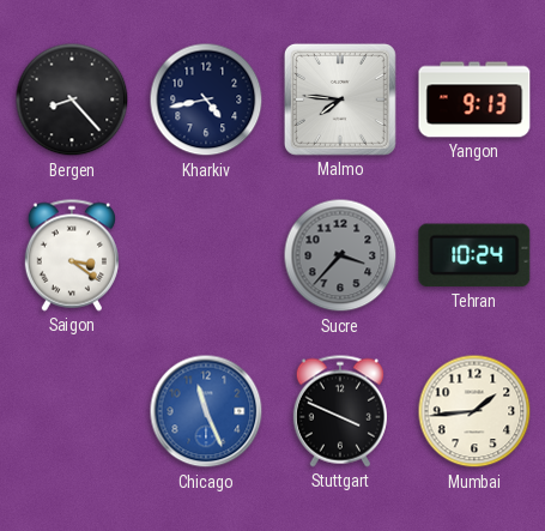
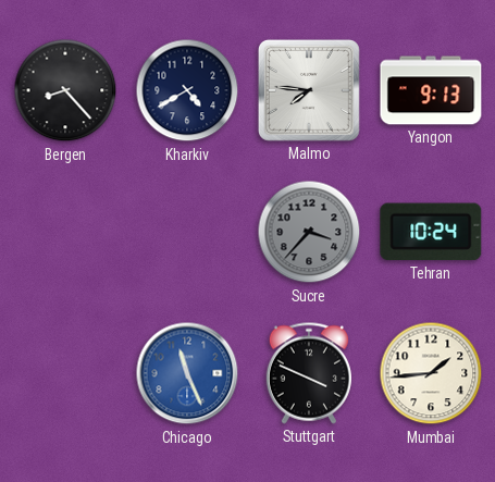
Kharkiv: 4:43 -> 4:40
Saigon: 3:21 -> none
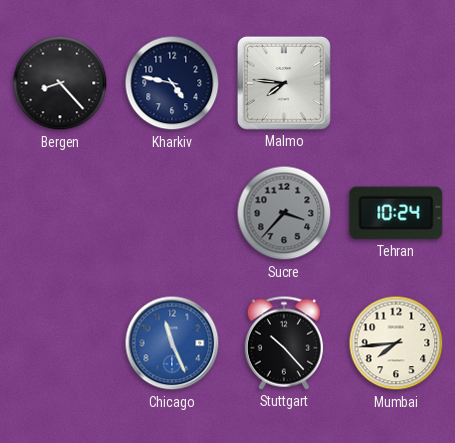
Kharkiv: 4:40 -> 4:47
Yangon: 9:13 -> none
Stuttgart: 3:49 -> 10:23
Mumbai: 1:44 -> 7:44
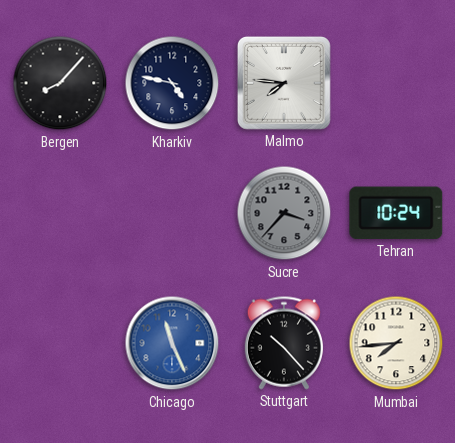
Bergen: 8:23 -> 8:07
